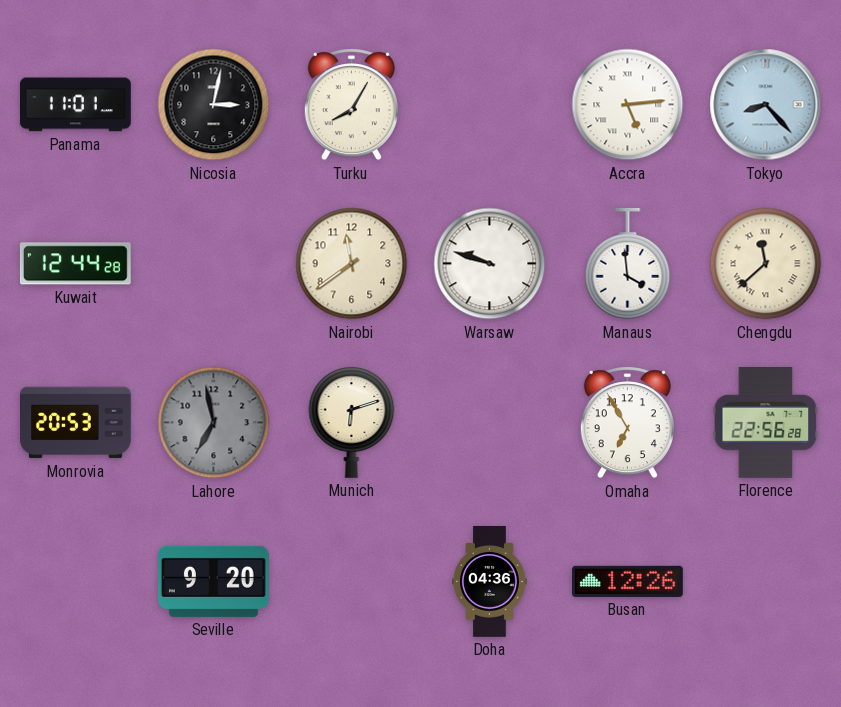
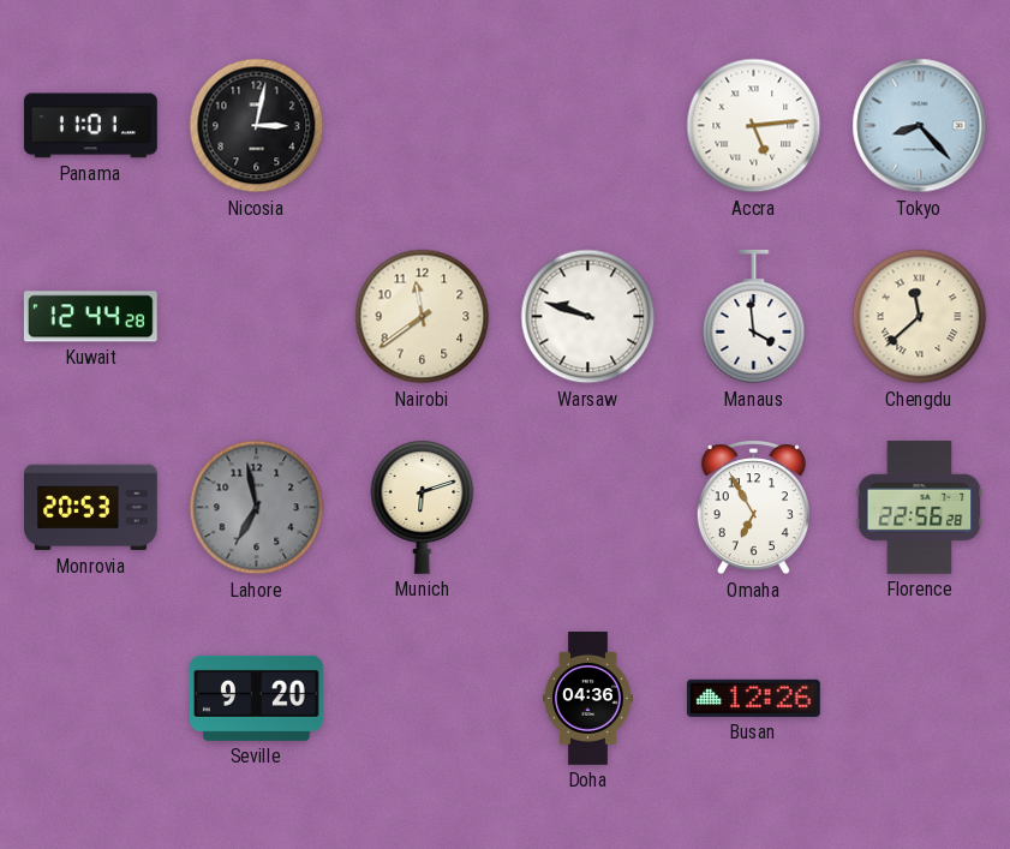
Turku: 8:05 -> none
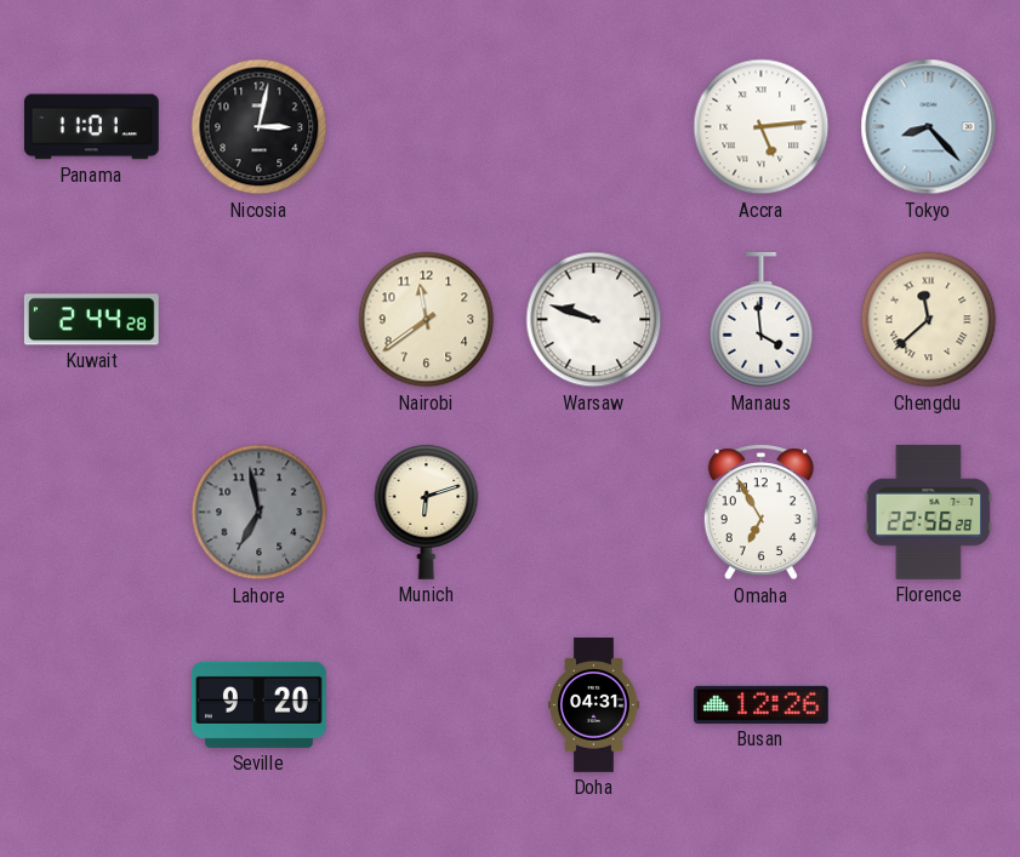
Kuwait: 12:44 -> 2:44
Monrovia: 20:53 -> none
Doha: 04:36 -> 04:31
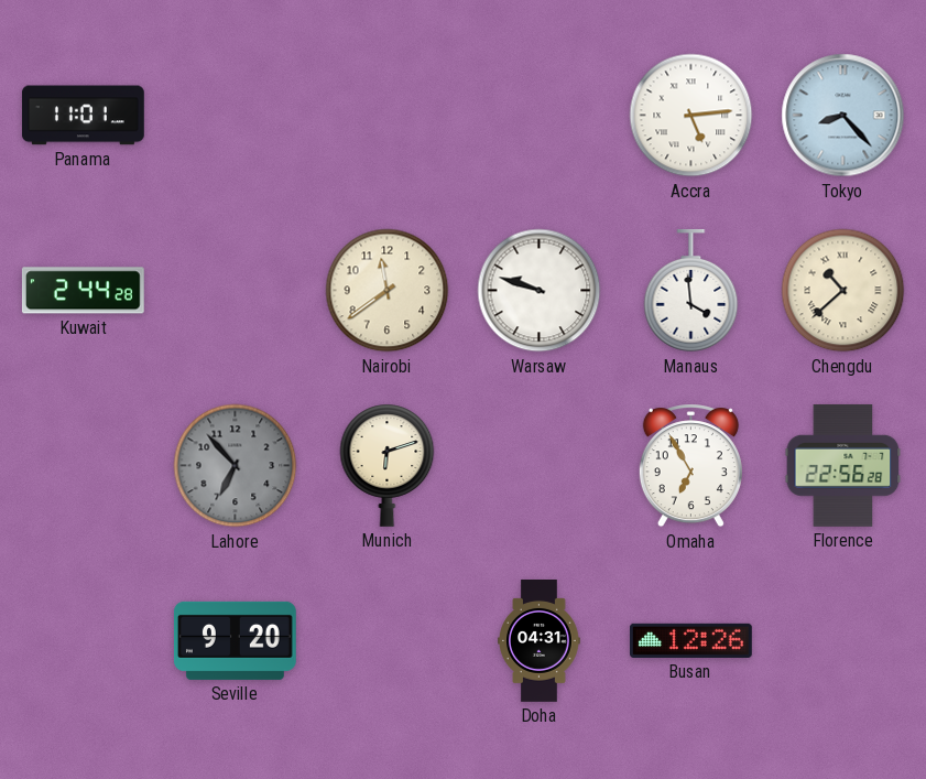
Nicosia: 3:02 -> none
Chengdu: 11:38 -> 10:38
Lahore: 6:58 -> 6:53
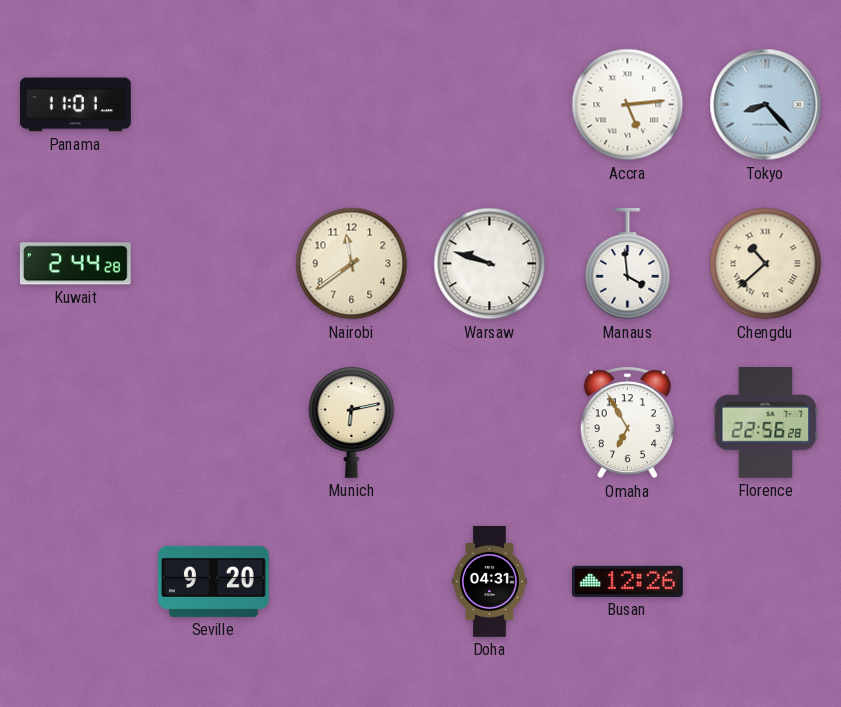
Lahore: 6:53 -> none
Munich: 6:12 -> 6:13
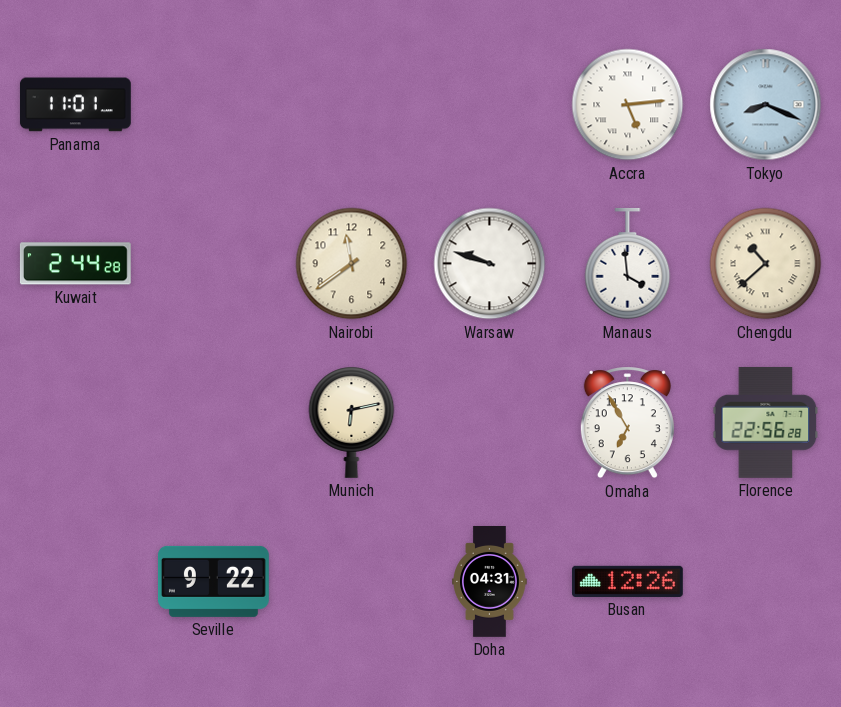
Tokyo: 8:23 -> 8:19
Seville: 9:20 -> 9:22
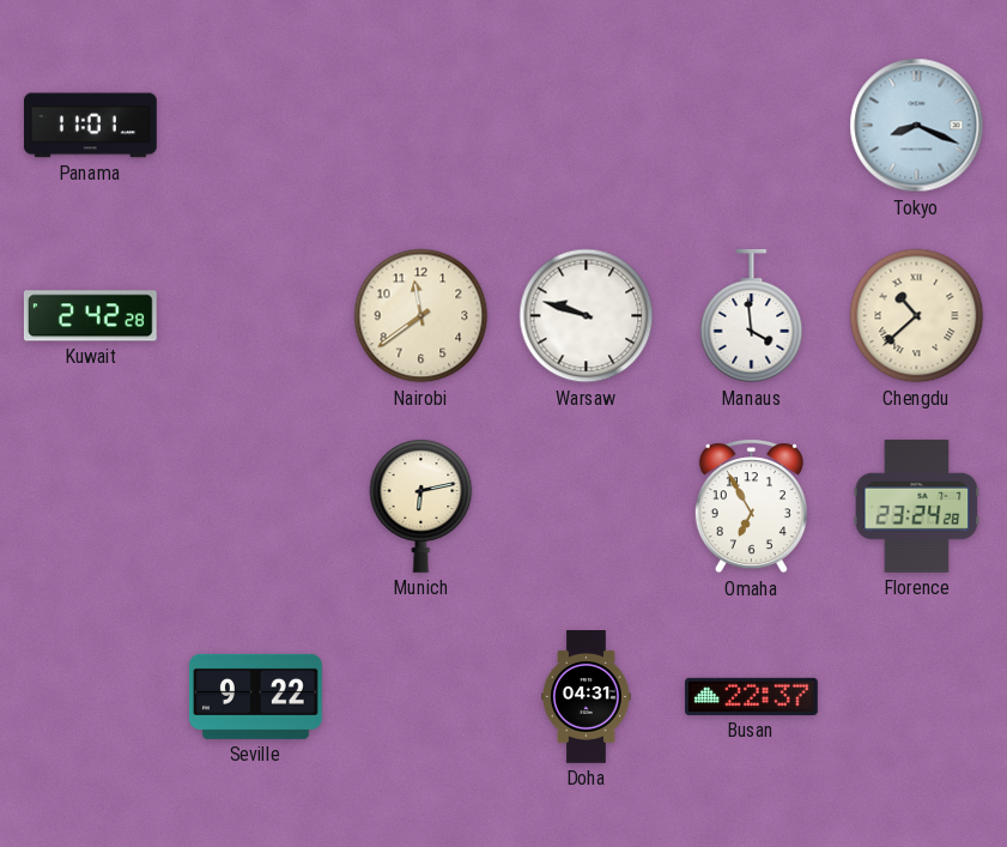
Accra: 5:14 -> none
Kuwait: 2:44 -> 2:42
Florence: 22:56 -> 23:24
Busan: 12:26 -> 22:37
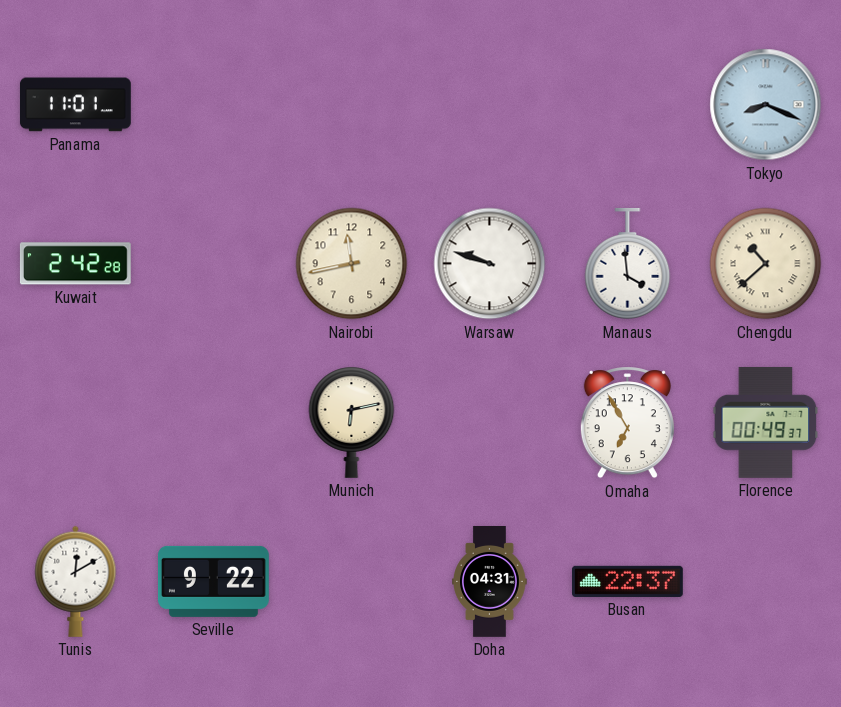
Nairobi: 11:39 -> 11:43
Florence: 23:24 -> 00:49
Tunis: none -> 12:10
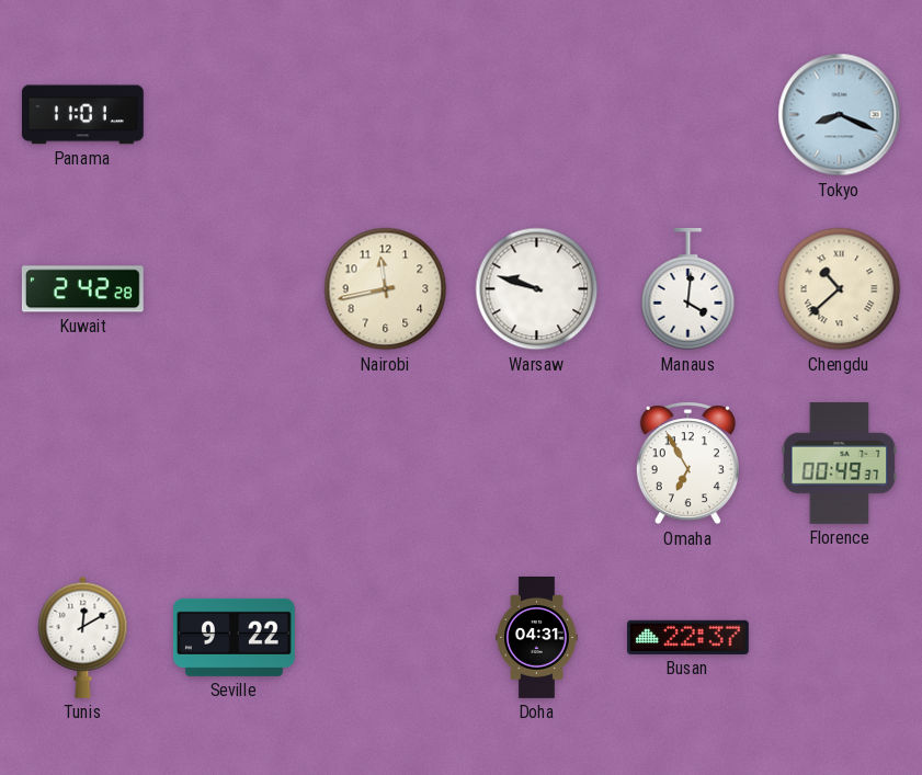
Manaus: 3:59 -> 4:01
Munich: 6:13 -> none
